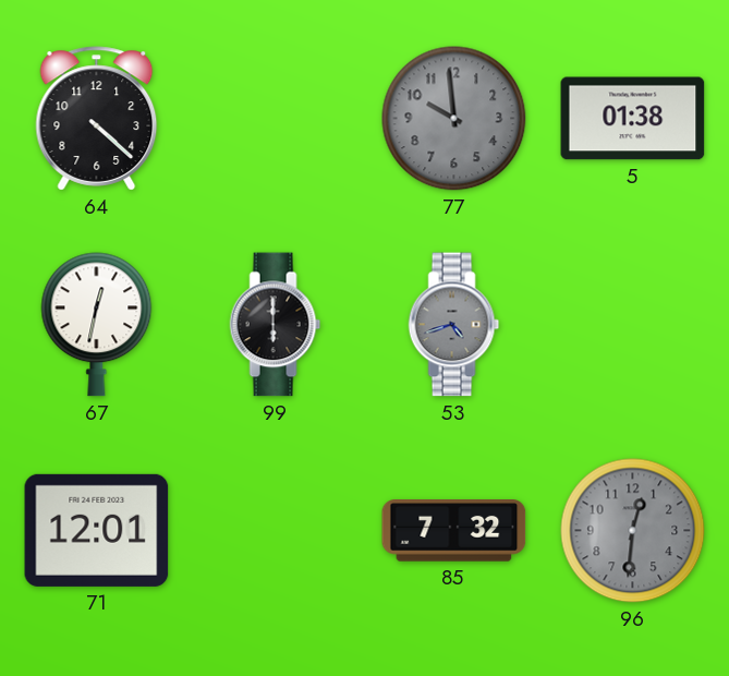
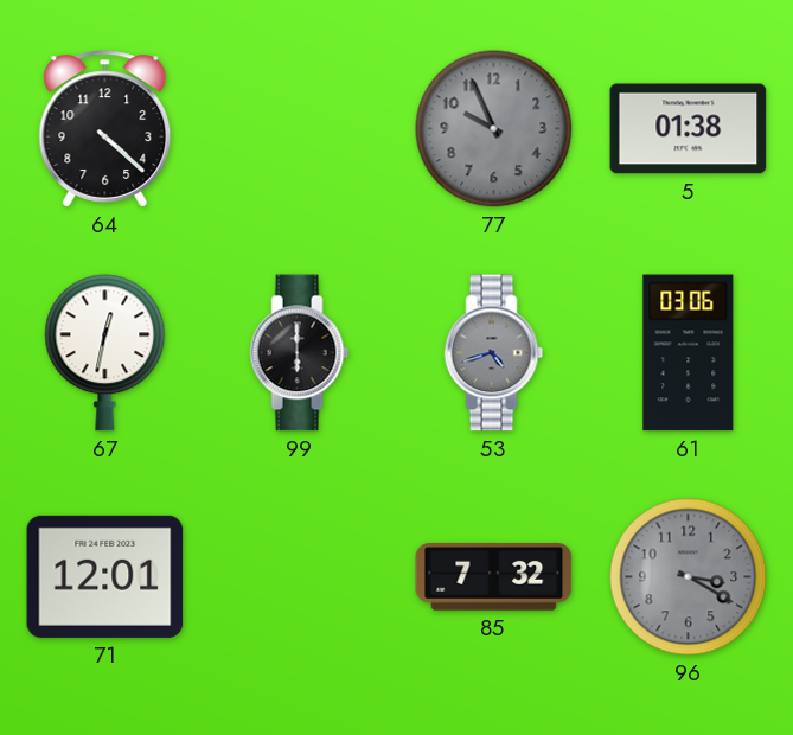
77: 9:59 -> 9:56
61: none -> 03:06
96: 12:31 -> 3:20
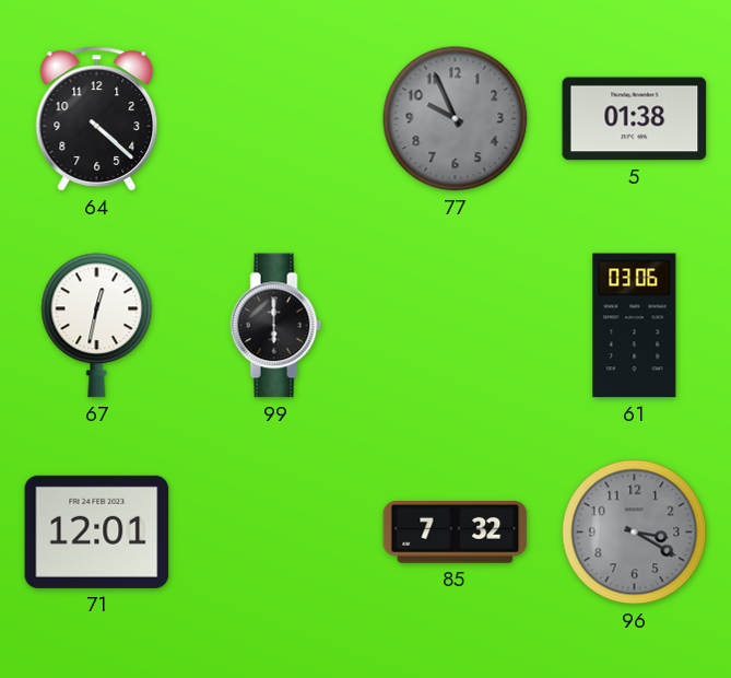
53: 4:42 -> none
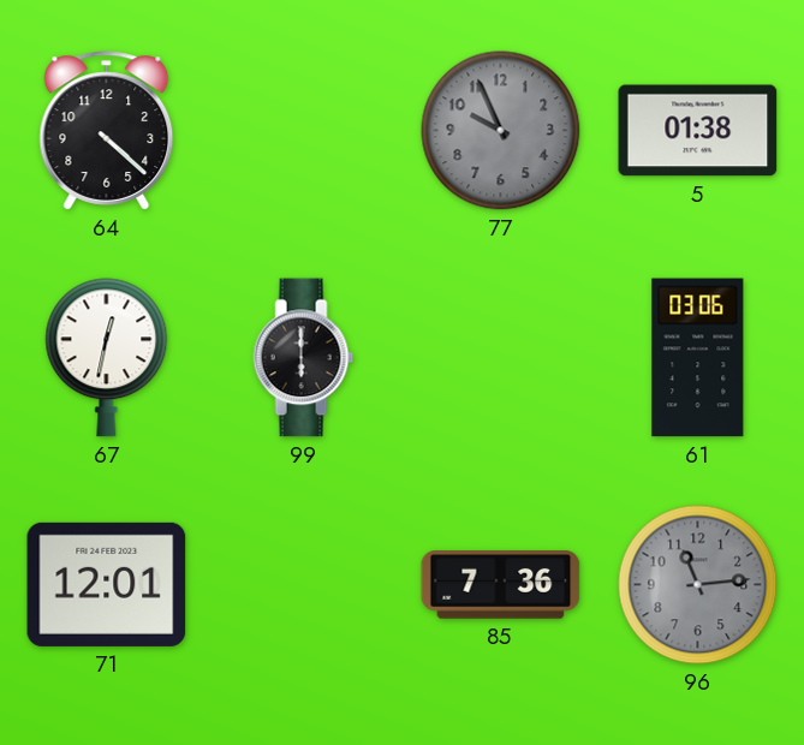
85: 7:32 -> 7:36
96: 3:20 -> 11:14
